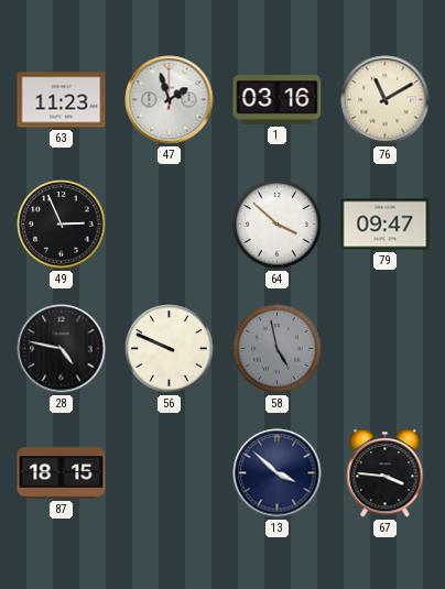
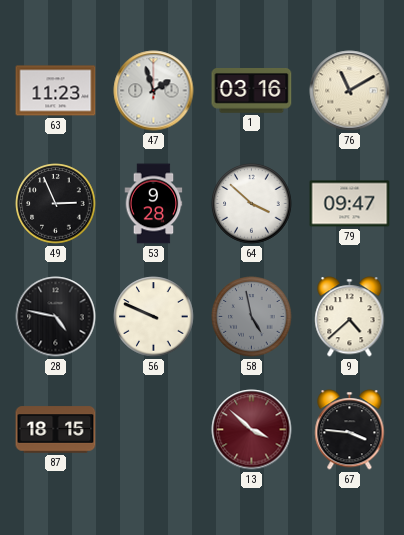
53: none -> 9:28
9: none -> 4:38
13 dial: navy -> burgundy
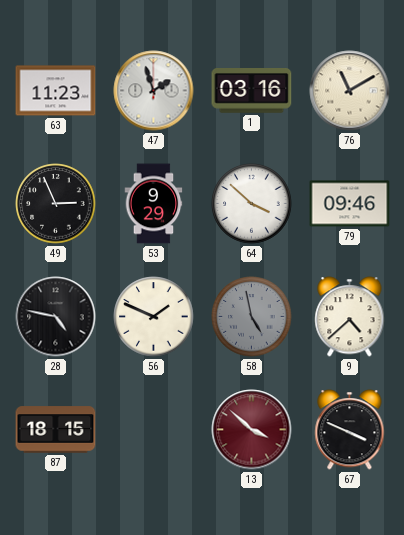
53: 9:28 -> 9:29
79: 09:47 -> 09:46
56: 9:49 -> 1:49
67: 3:46 -> 3:49
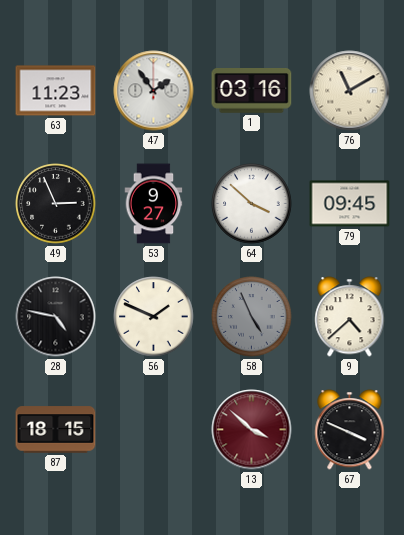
47: 1:57 -> 1:54
53: 9:29 -> 9:27
79: 09:46 -> 09:45
58: 4:58 -> 4:56
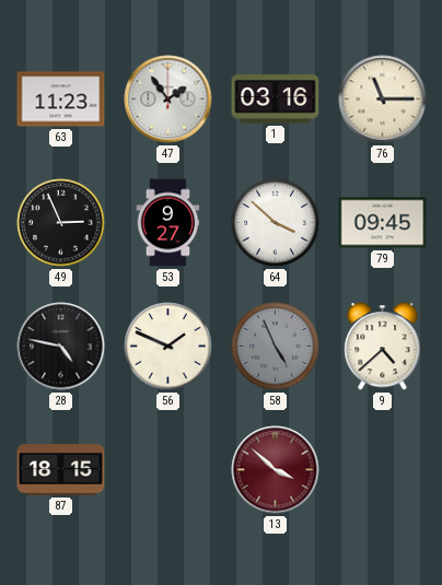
76: 11:10 -> 11:15
67: 3:49 -> none
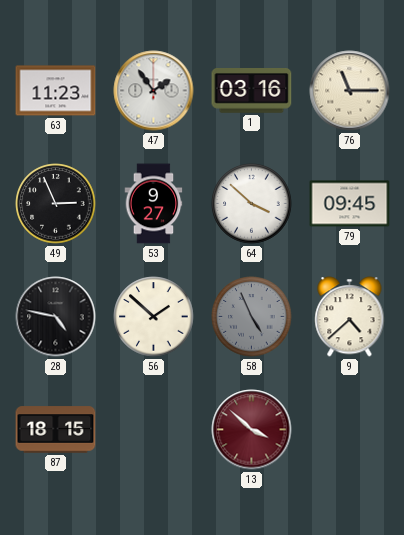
56: 1:49 -> 1:52
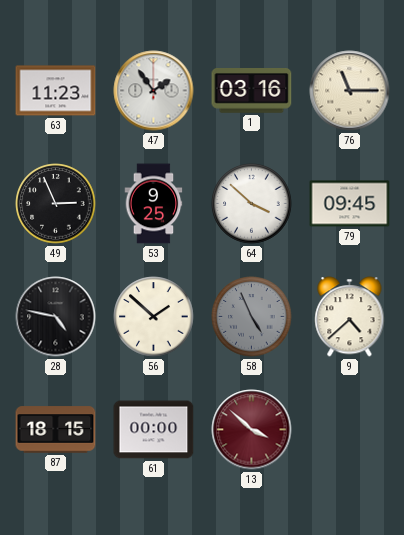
53: 9:27 -> 9:25
61: none -> 00:00
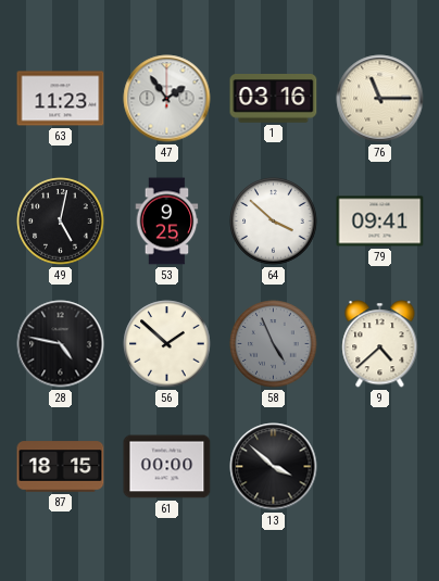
49: 2:56 -> 5:02
79: 09:45 -> 09:41
13 dial: burgundy -> black
